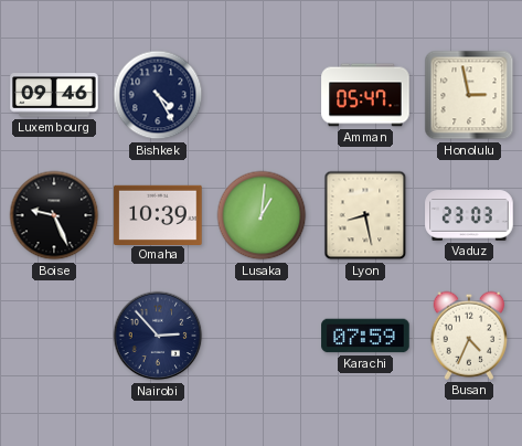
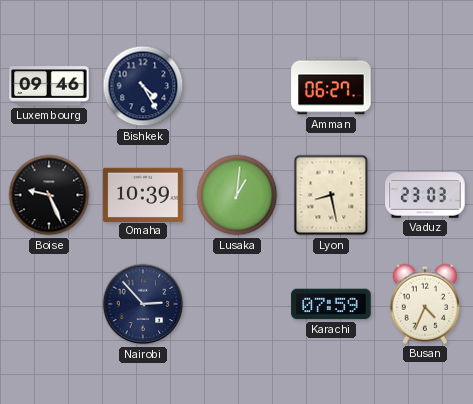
Amman: 05:47 -> 06:27
Honolulu: 2:58 -> none
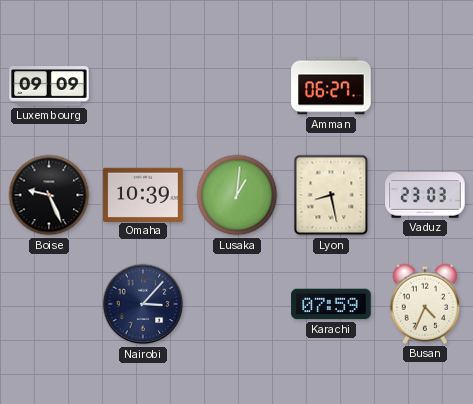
Luxembourg: 09:46 -> 09:09
Bishkek: 4:25 -> none
Nairobi: 2:53 -> 3:07
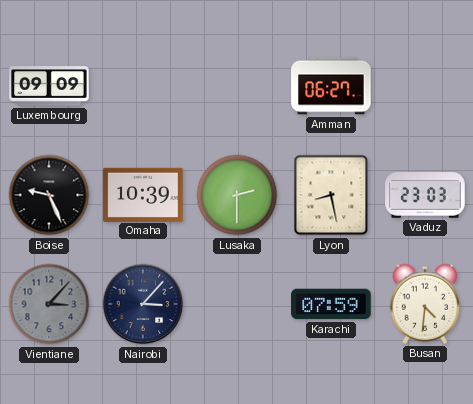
Lusaka: 1:01 -> 2:30
Vientiane: none -> 3:07
Busan: 4:34 -> 4:31
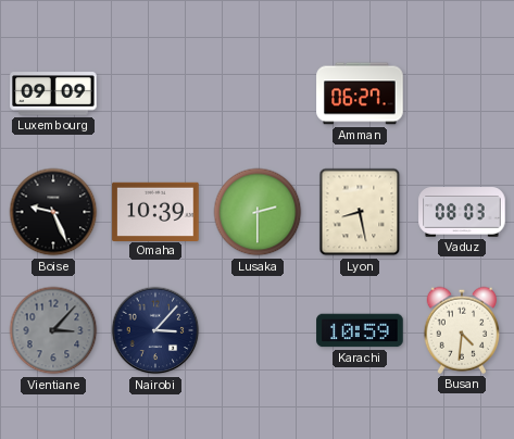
Vaduz: 23:03 -> 08:03
Karachi: 07:59 -> 10:59
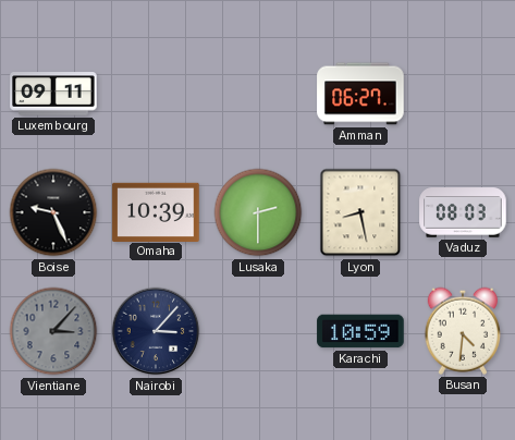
Luxembourg: 09:09 -> 09:11
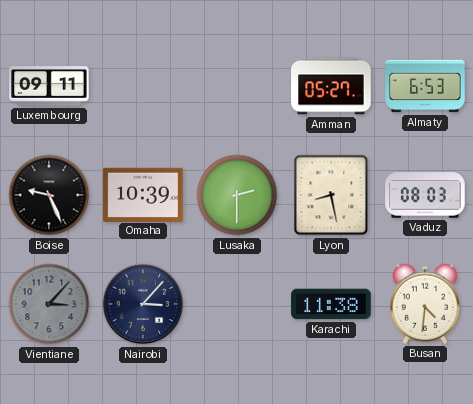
Amman: 06:27 -> 05:27
Almaty: none -> 6:53
Karachi: 10:59 -> 11:38
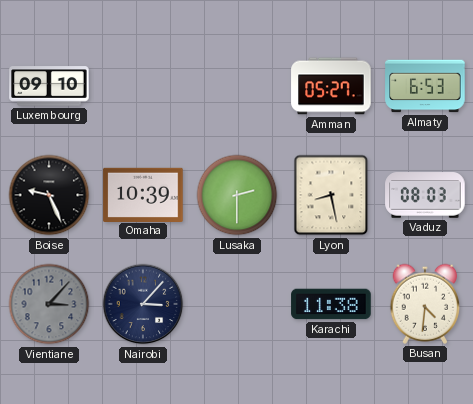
Luxembourg: 09:11 -> 09:10
